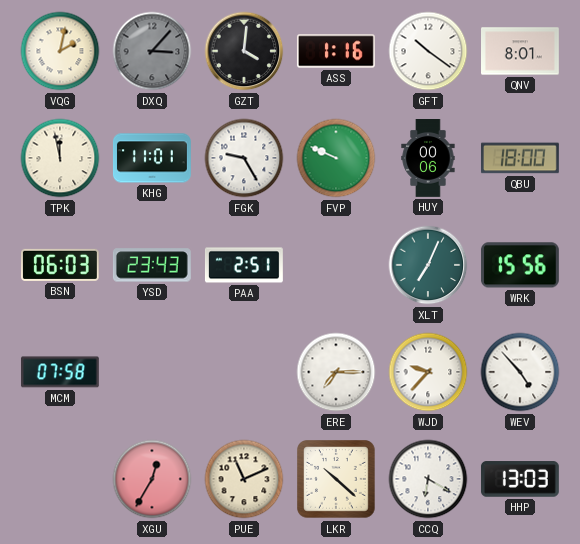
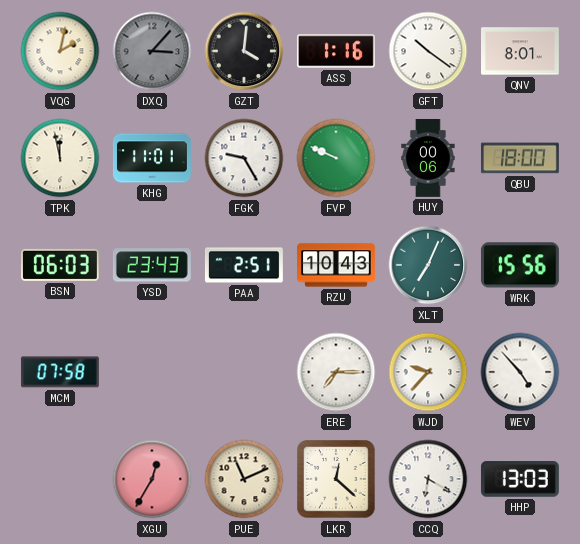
RZU: none -> 10:43
LKR: 10:22 -> 12:22
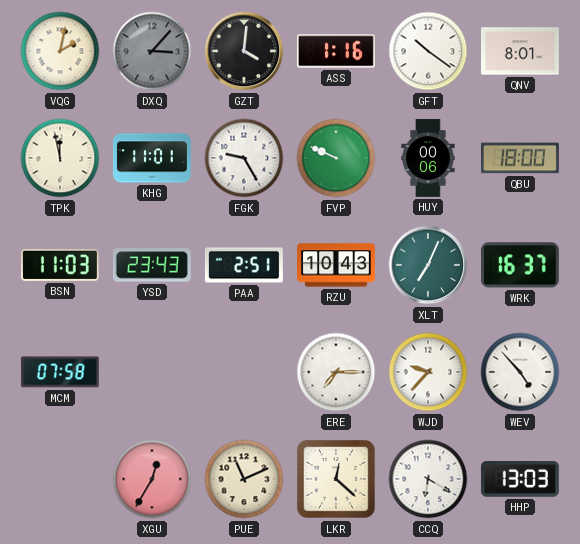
BSN: 06:03 -> 11:03
WRK: 15:56 -> 16:37
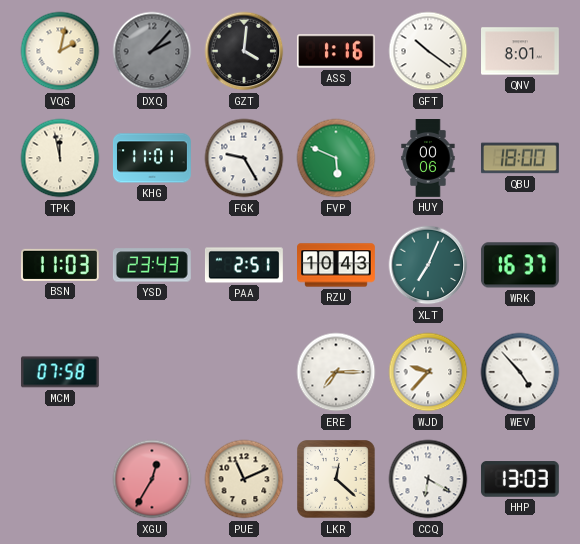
DXQ: 3:07 -> 2:07
FVP: 9:49 -> 5:49
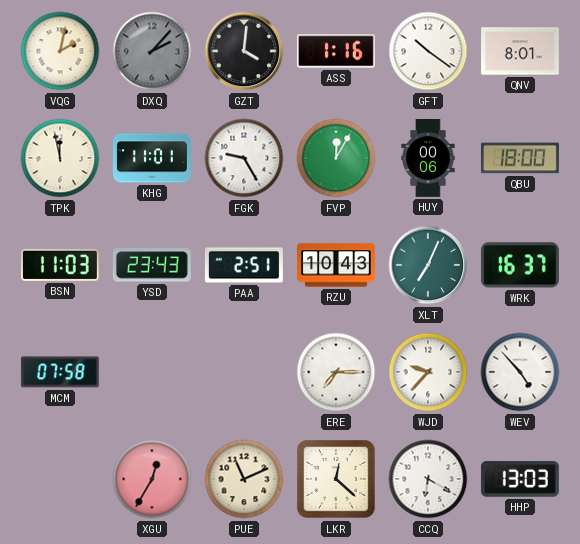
FVP: 5:49 -> 12:05
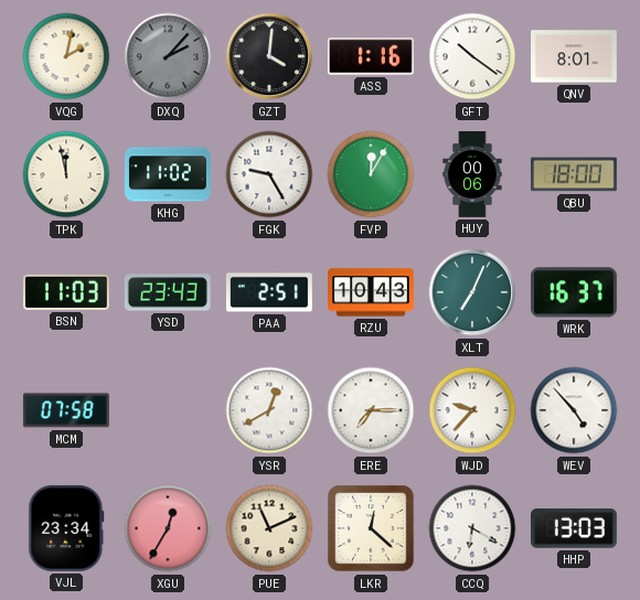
KHG: 11:01 -> 11:02
YSR: none -> 12:40
VJL: none -> 23:34
